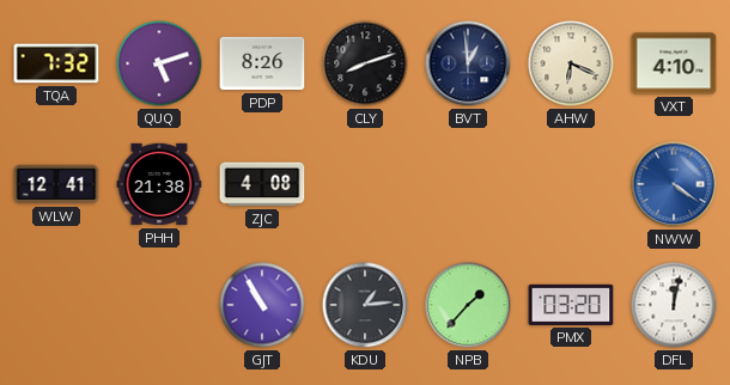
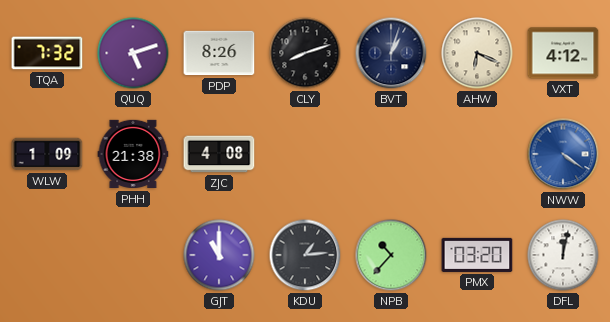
BVT: 12:59 -> 1:03
VXT: 4:10 -> 4:12
WLW: 12:41 -> 1:09
GJT: 10:55 -> 11:00
NPB: 1:37 -> 10:37
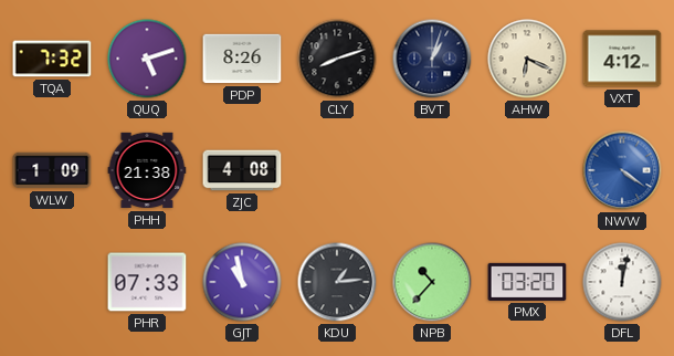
PHR: none -> 07:33
GJT: 11:00 -> 10:58
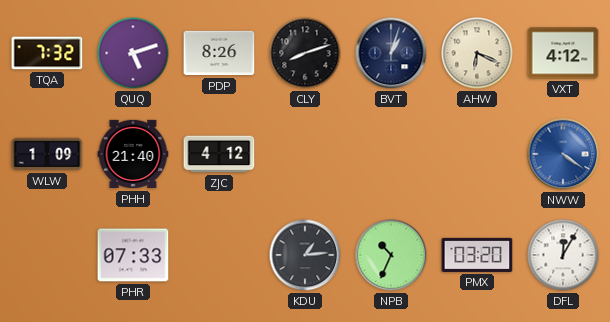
PHH: 21:38 -> 21:40
ZJC: 4:08 -> 4:12
GJT: 10:58 -> none
NPB: 10:37 -> 10:34
DFL: 12:02 -> 12:05
